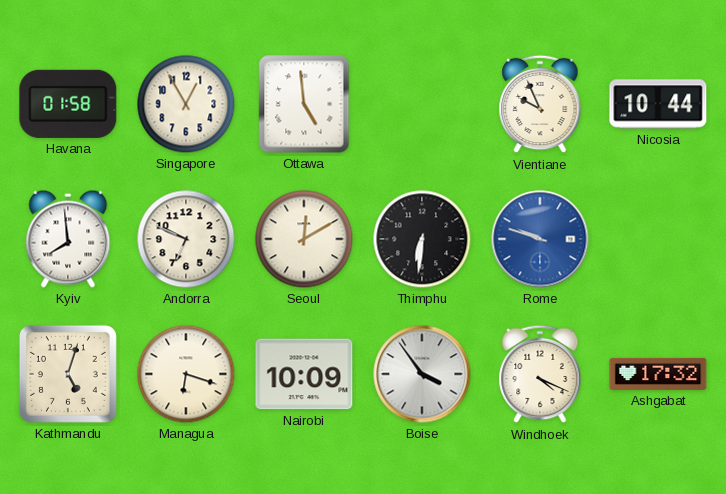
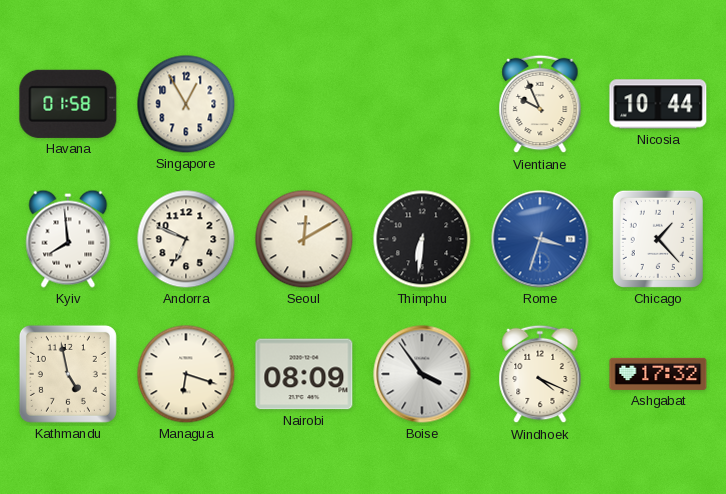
Ottawa: 4:59 -> none
Rome: 9:48 -> 3:33
Chicago: none -> 1:23
Kathmandu: 5:03 -> 4:58
Nairobi: 10:09 -> 08:09
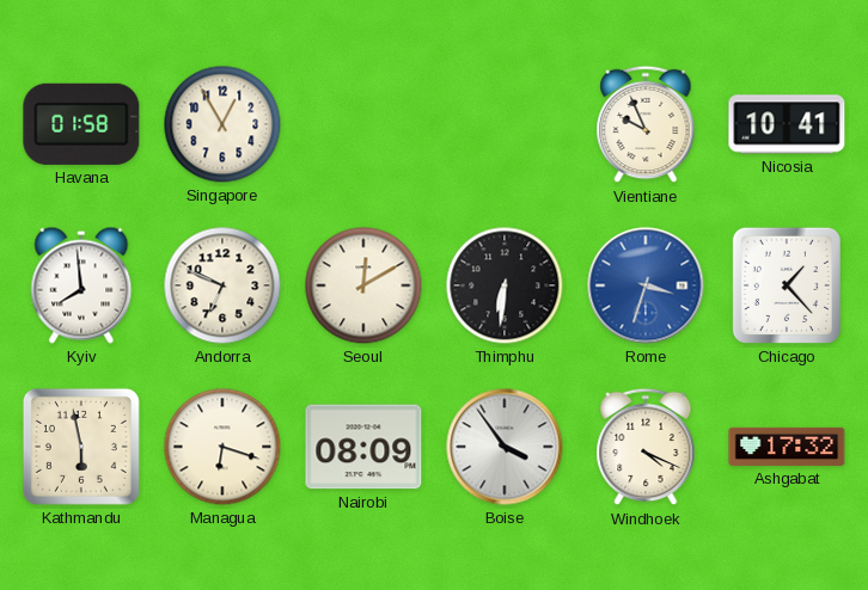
Nicosia: 10:44 -> 10:41
Kathmandu: 4:58 -> 5:58
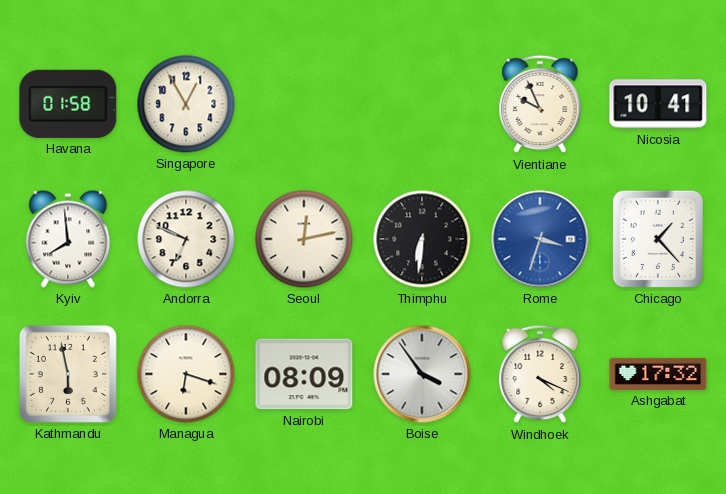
Seoul: 12:10 -> 12:13
